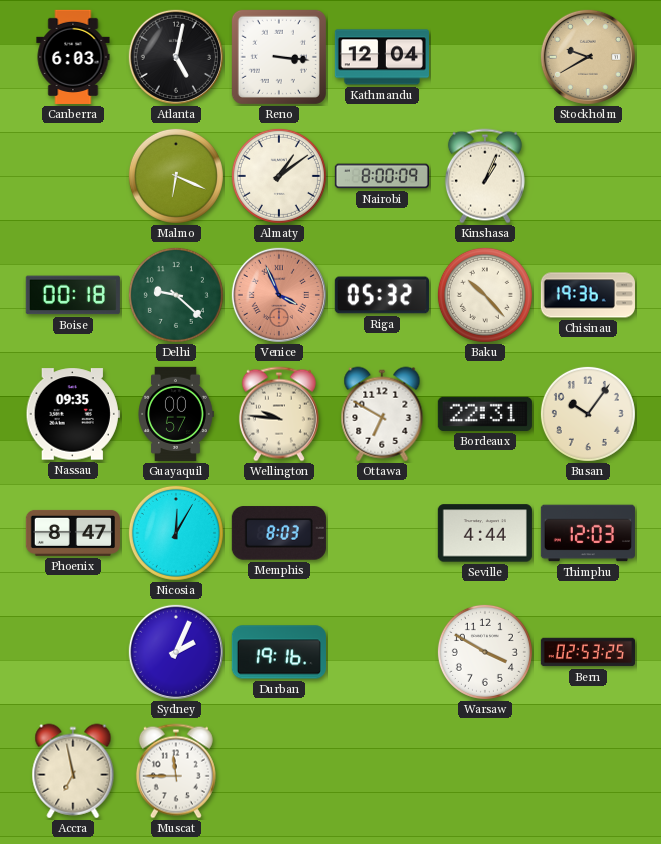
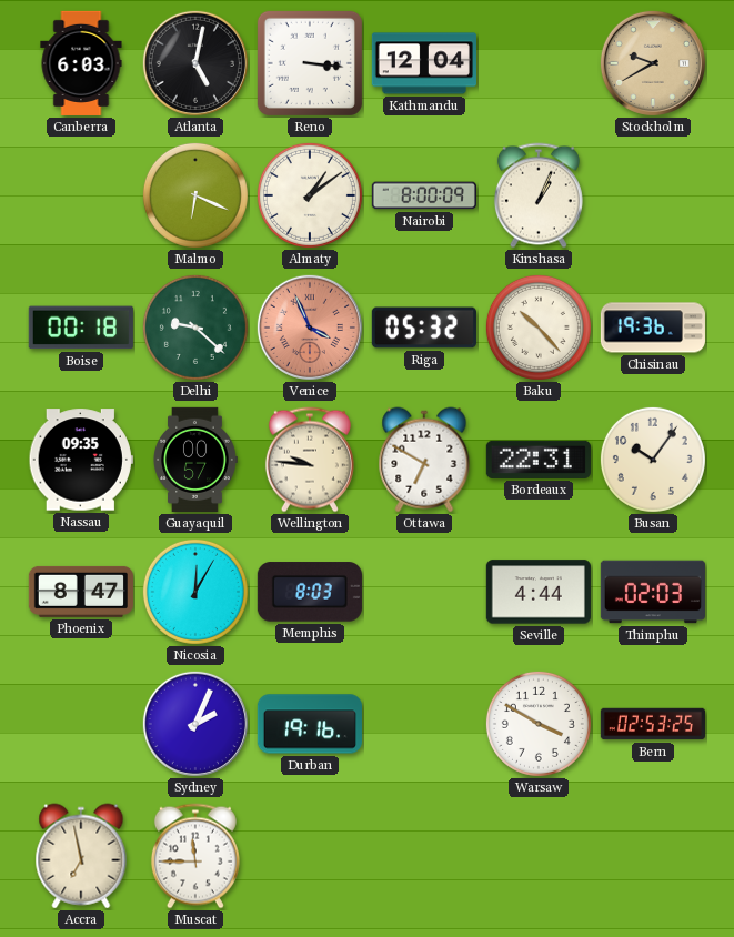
Thimphu: 12:03 -> 02:03
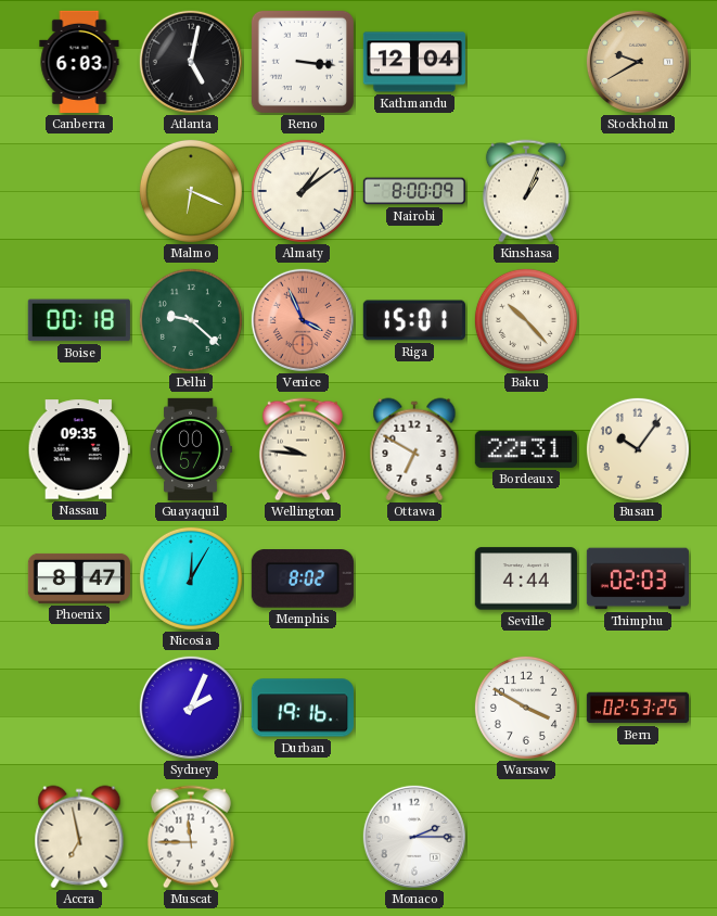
Riga: 05:32 -> 15:01
Chisinau: 19:36 -> none
Memphis: 8:03 -> 8:02
Monaco: none -> 2:15
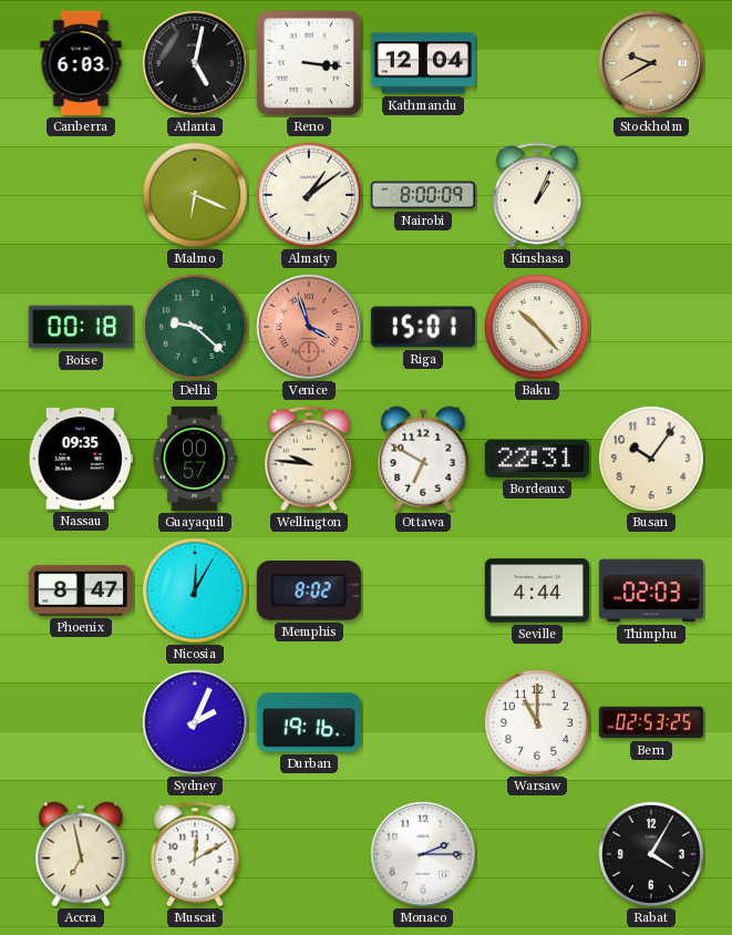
Venice: 3:56 -> 3:57
Warsaw: 3:50 -> 11:00
Muscat: 11:45 -> 12:10
Rabat: none -> 4:05
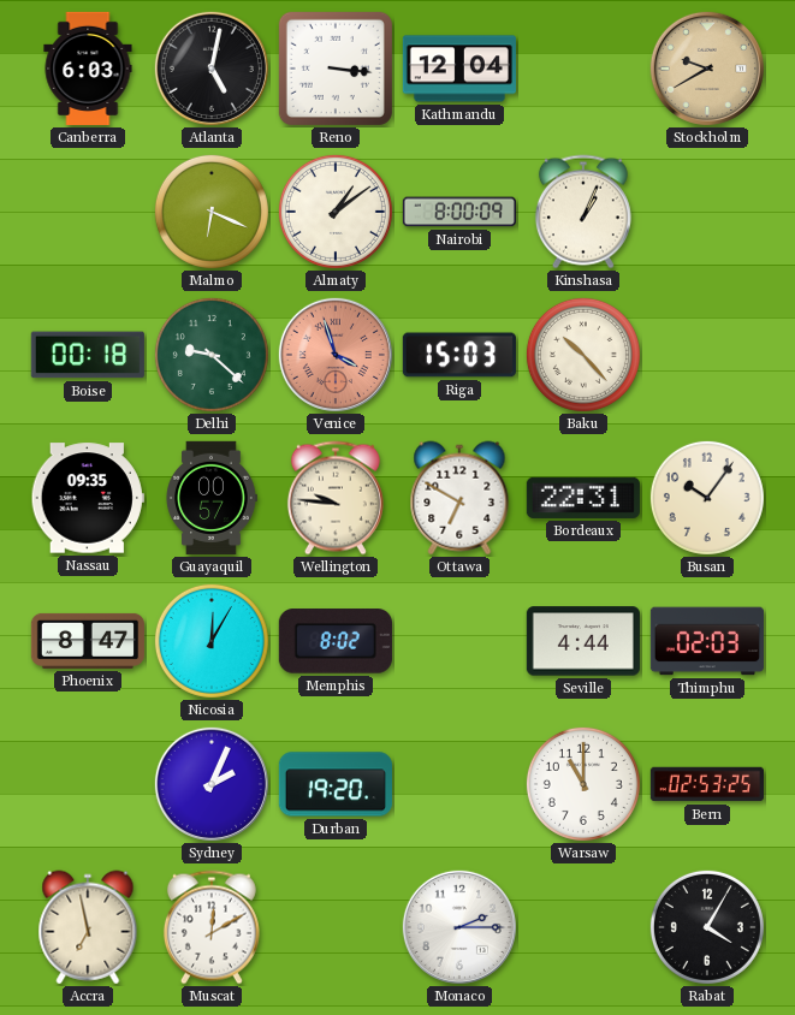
Riga: 15:01 -> 15:03
Durban: 19:16 -> 19:20
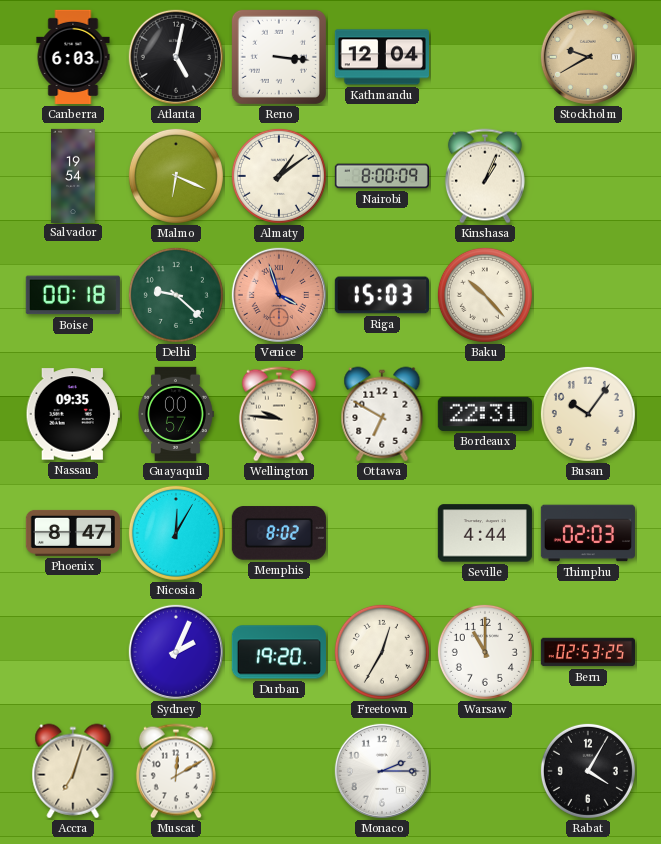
Salvador: none -> 19:54
Freetown: none -> 12:35
Accra: 6:58 -> 7:03
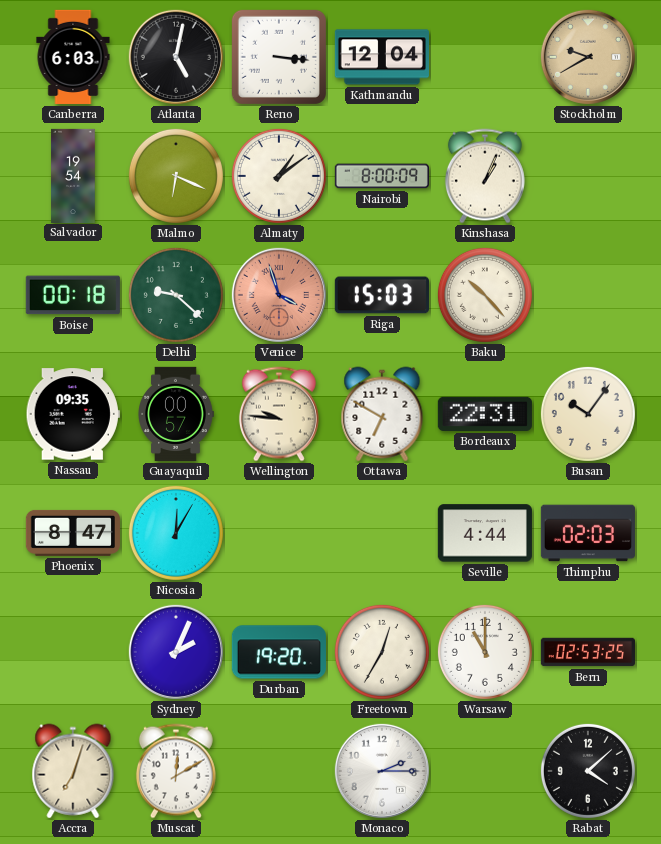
Memphis: 8:02 -> none
Rabat: 4:05 -> 4:08
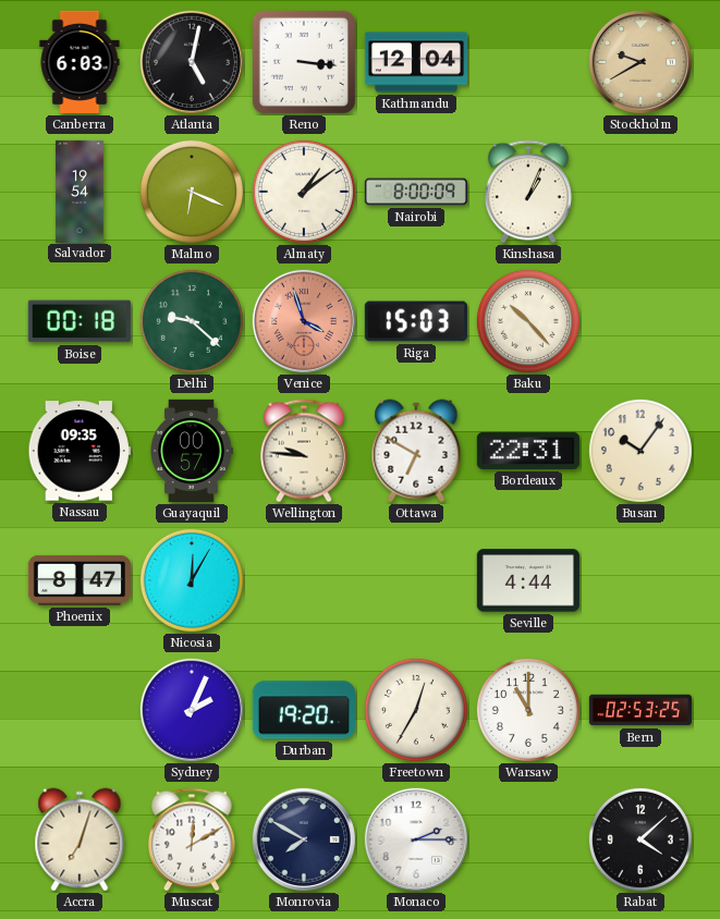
Thimphu: 02:03 -> none
Monrovia: none -> 7:50
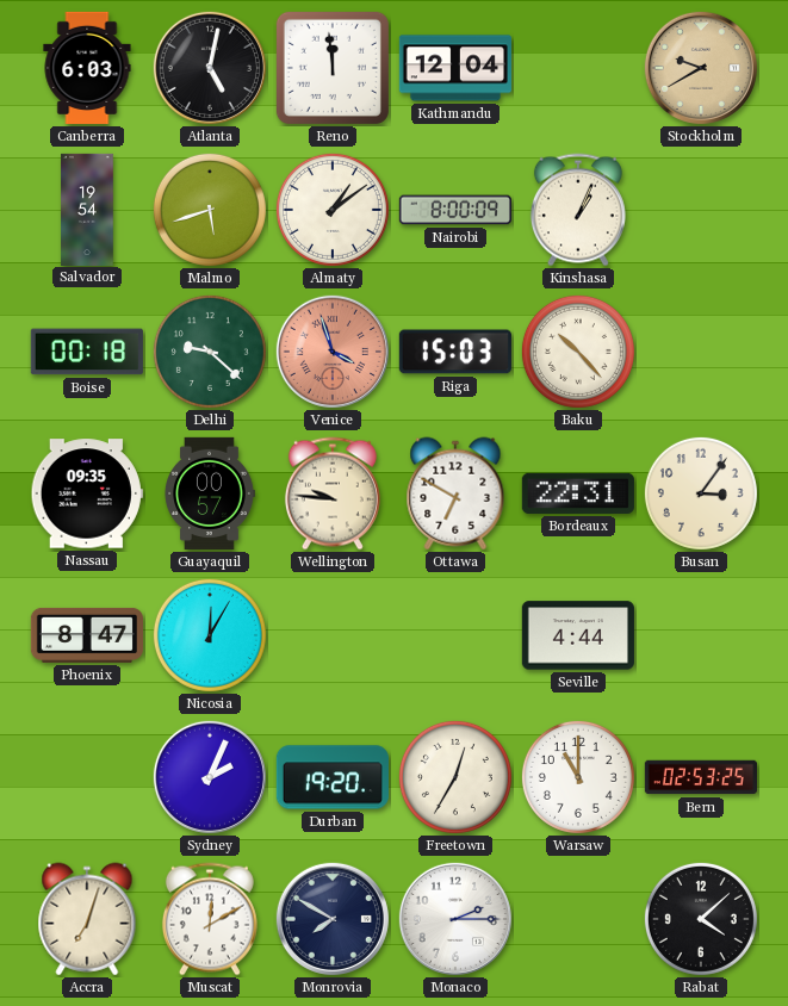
Reno: 3:16 -> 11:59
Malmo: 6:19 -> 5:42
Busan: 10:06 -> 3:06
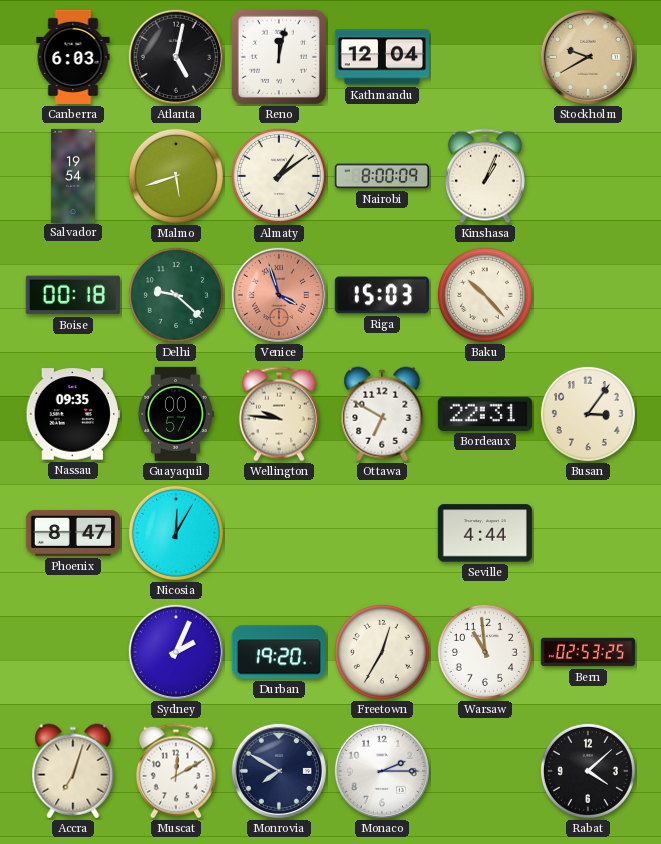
Reno: 11:59 -> 12:02
Warsaw: 11:00 -> 10:59
